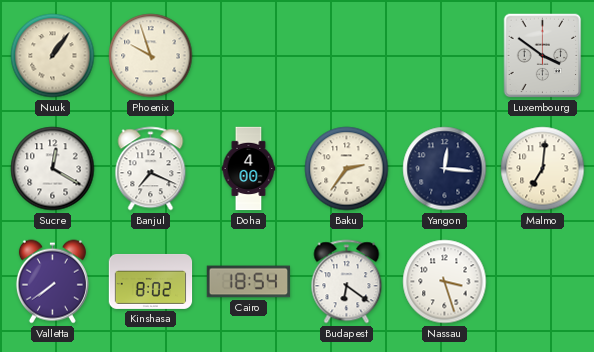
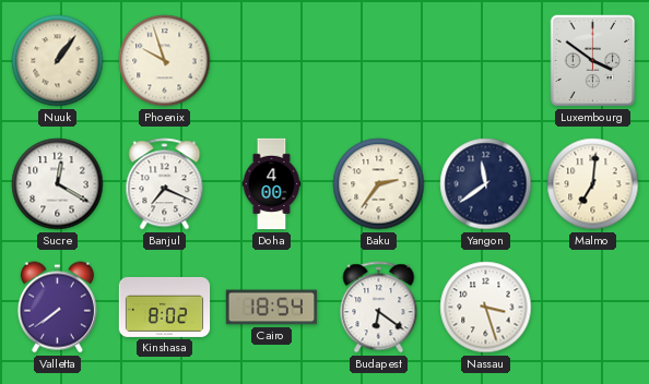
Yangon: 12:16 -> 11:39
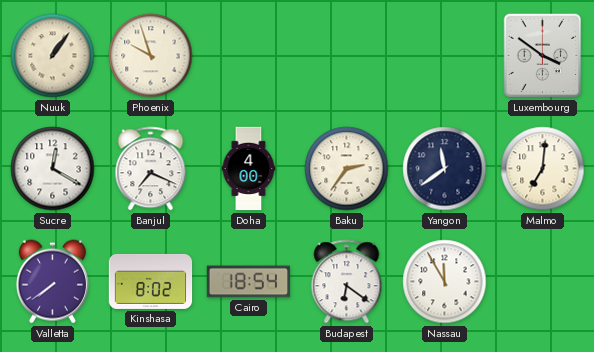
Nassau: 3:27 -> 11:55
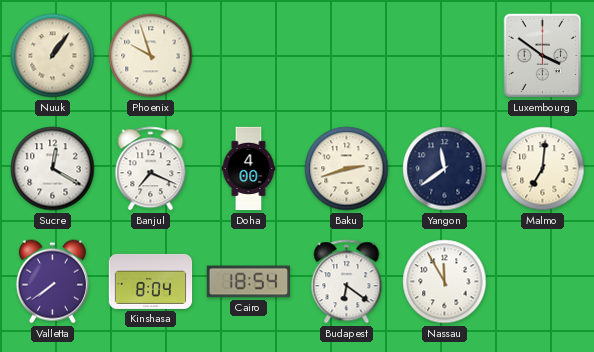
Baku: 2:36 -> 2:42
Kinshasa: 8:02 -> 8:04
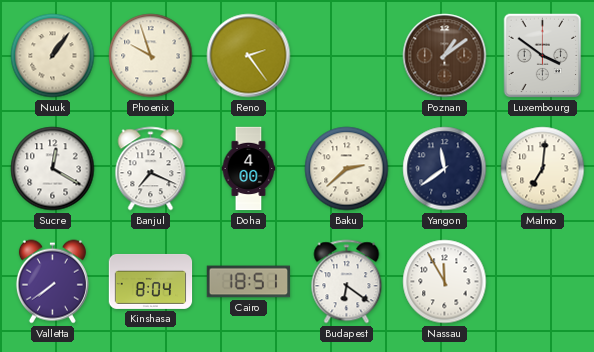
Reno: none -> 2:24
Poznan: none -> 1:09
Baku: 2:42 -> 2:38
Cairo: 18:54 -> 18:51
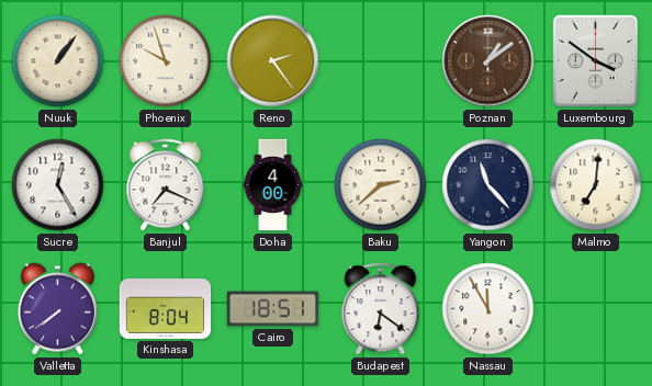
Sucre: 12:20 -> 12:25
Yangon: 11:39 -> 11:23
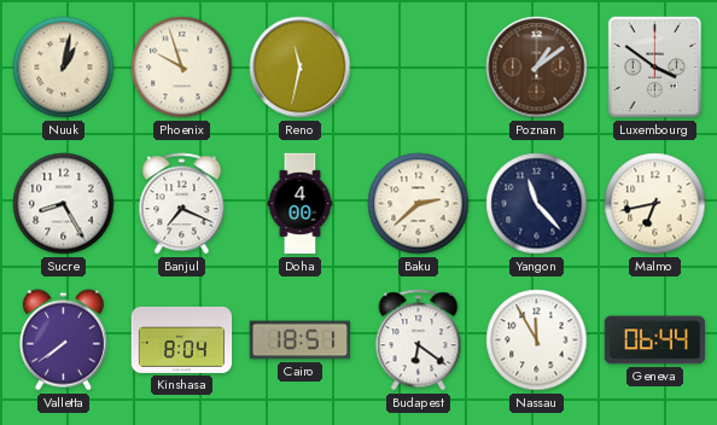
Nuuk: 1:06 -> 1:02
Reno: 2:24 -> 11:32
Sucre: 12:25 -> 8:25
Malmo: 7:01 -> 6:43
Geneva: none -> 06:44
